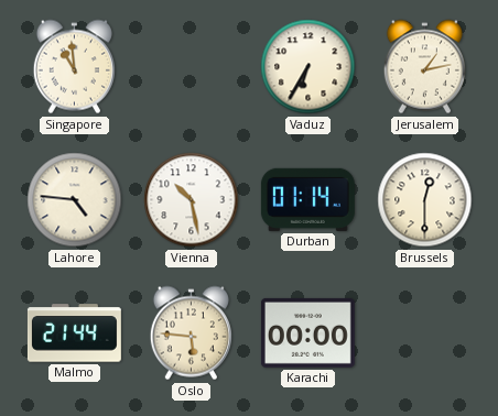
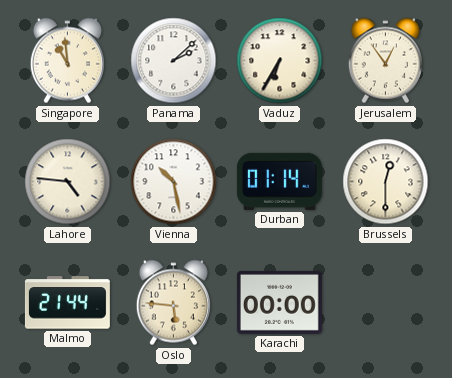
Panama: none -> 2:08
Jerusalem: 1:13 -> 12:54
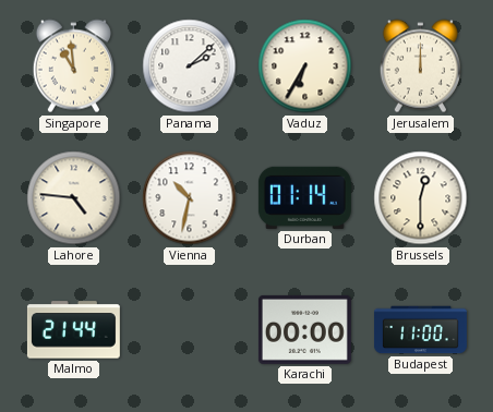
Jerusalem: 12:54 -> 12:00
Vienna: 10:28 -> 10:32
Oslo: 5:46 -> none
Budapest: none -> 11:00
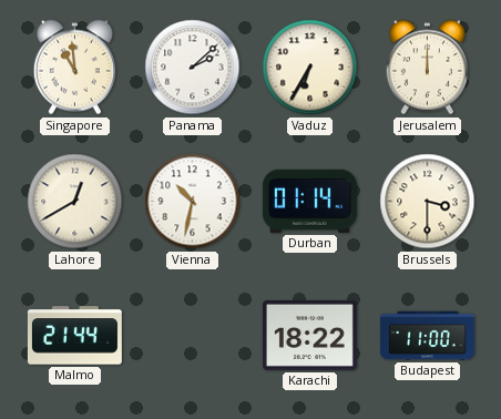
Lahore: 4:46 -> 12:40
Brussels: 12:30 -> 3:30
Karachi: 00:00 -> 18:22
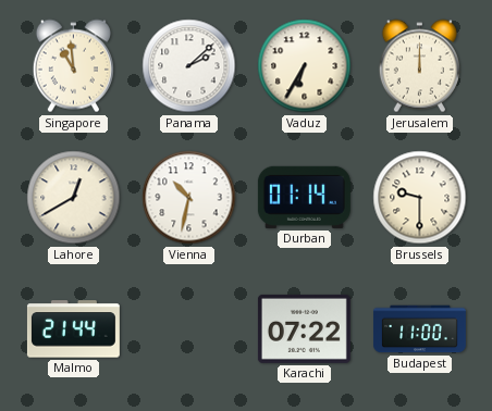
Brussels: 3:30 -> 9:30
Karachi: 18:22 -> 07:22
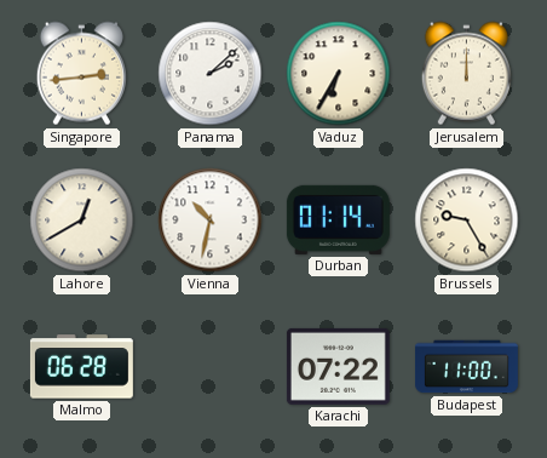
Singapore: 10:59 -> 2:44
Brussels: 9:30 -> 9:25
Malmo: 21:44 -> 06:28
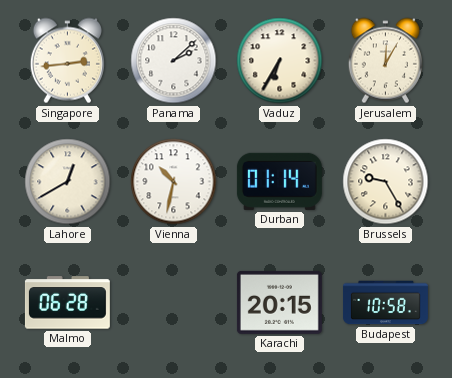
Jerusalem: 12:00 -> 12:05
Karachi: 07:22 -> 20:15
Budapest: 11:00 -> 10:58
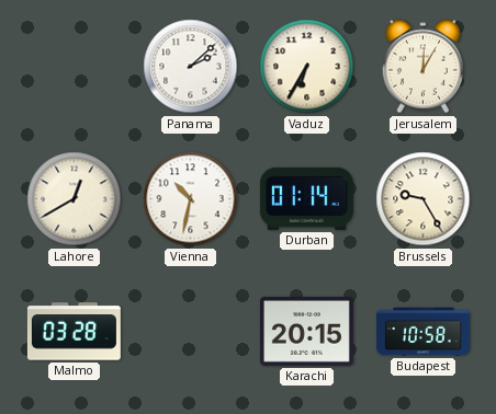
Singapore: 2:44 -> none
Malmo: 06:28 -> 03:28
